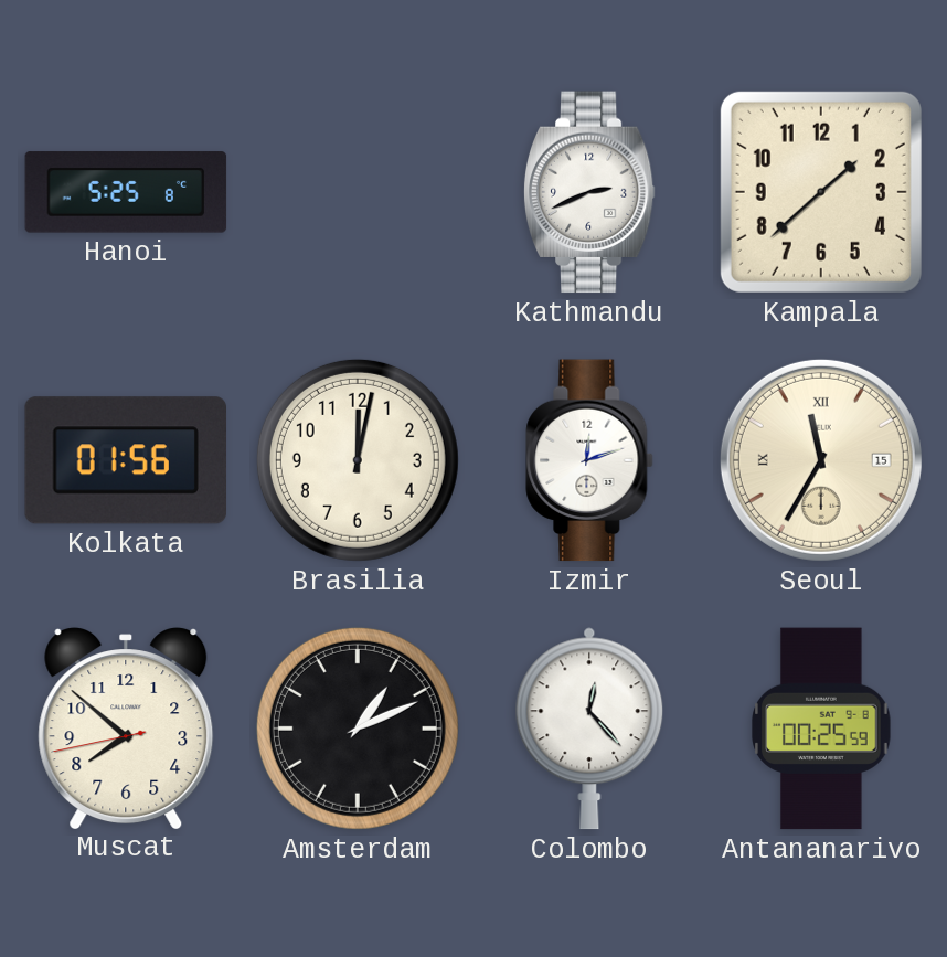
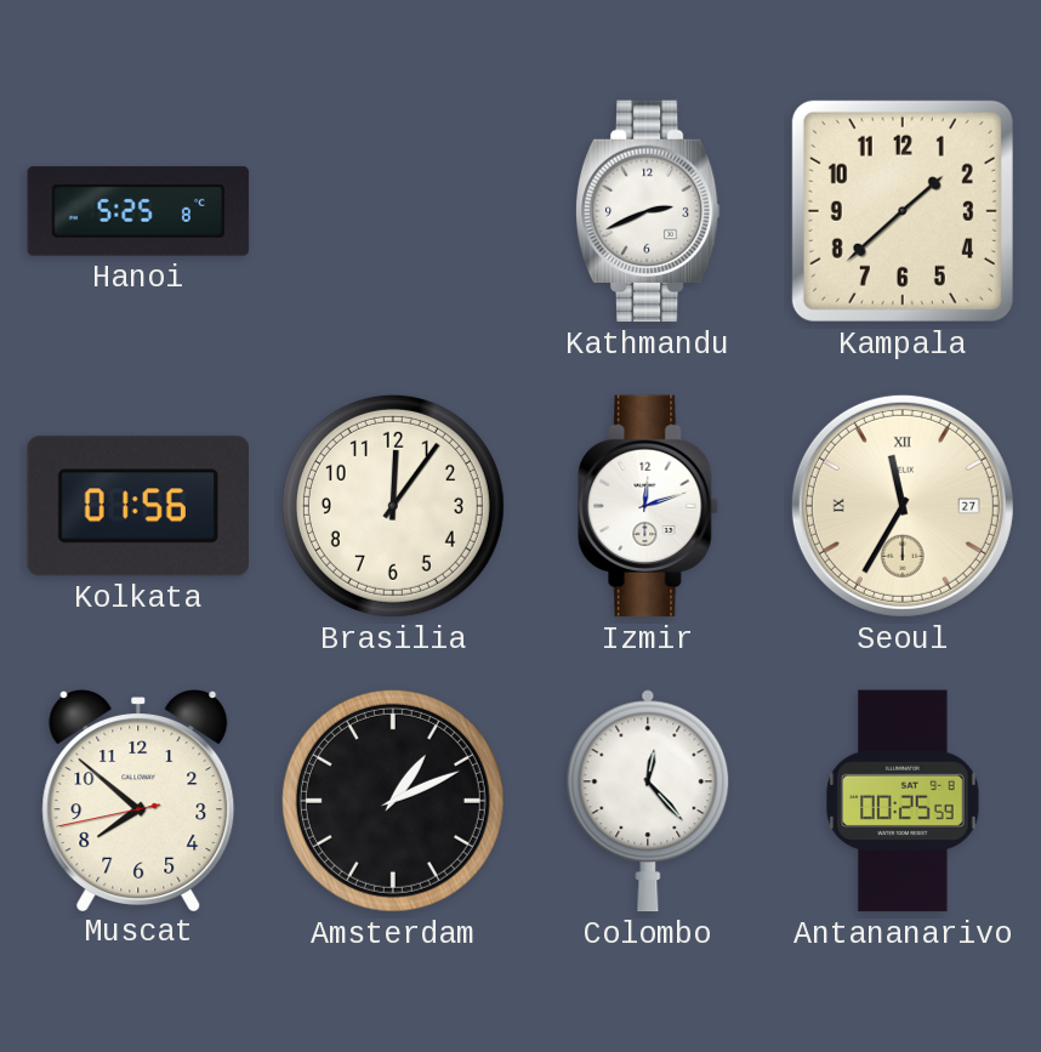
Brasilia: 12:02 -> 12:06
Seoul date: 15 -> 27
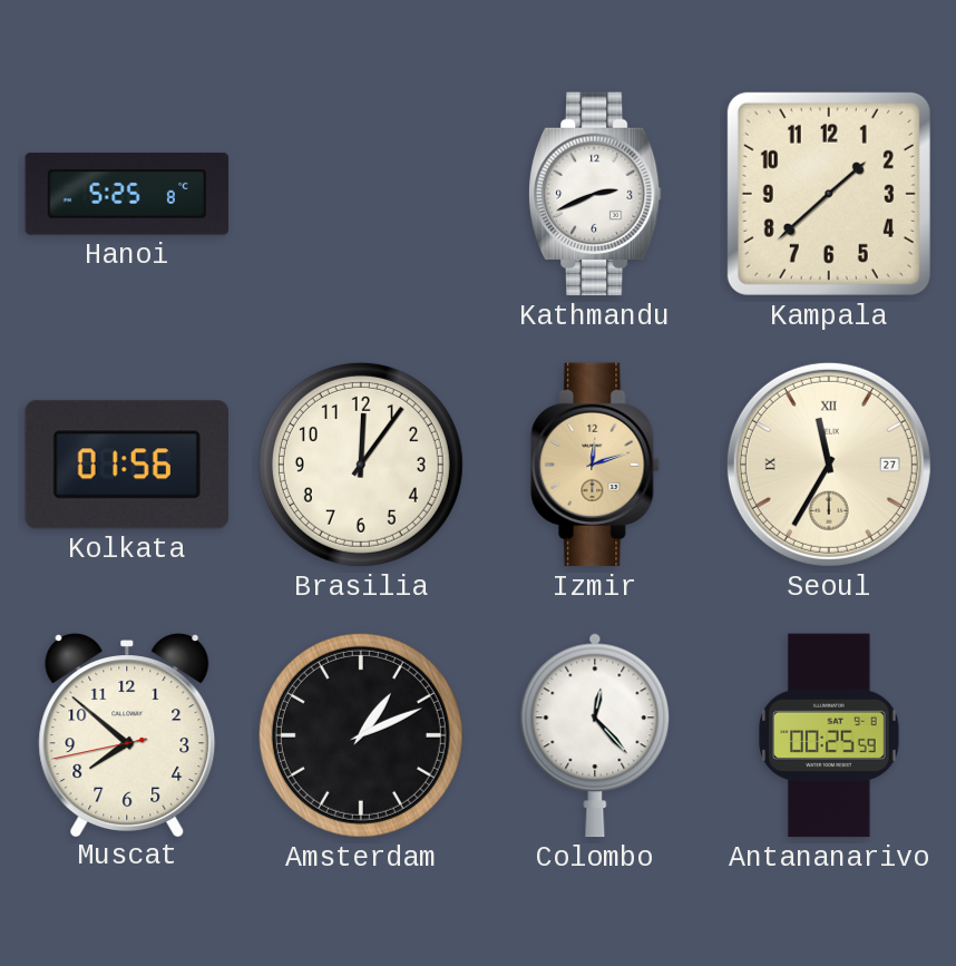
Izmir dial: white -> champagne
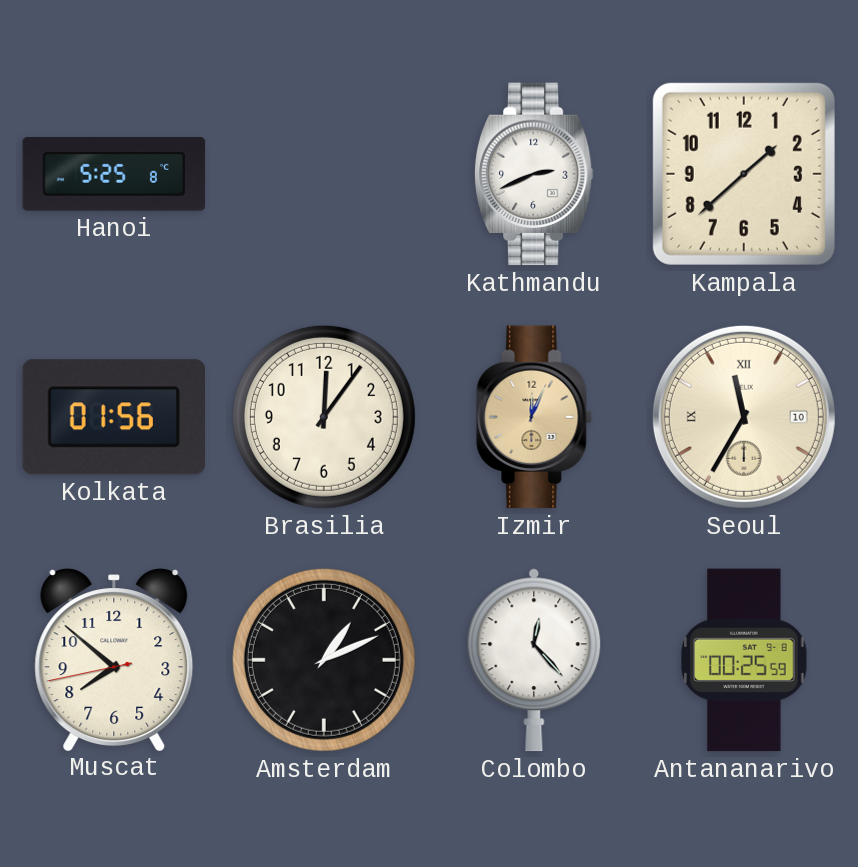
Izmir: 12:12 -> 12:04
Seoul date: 27 -> 10
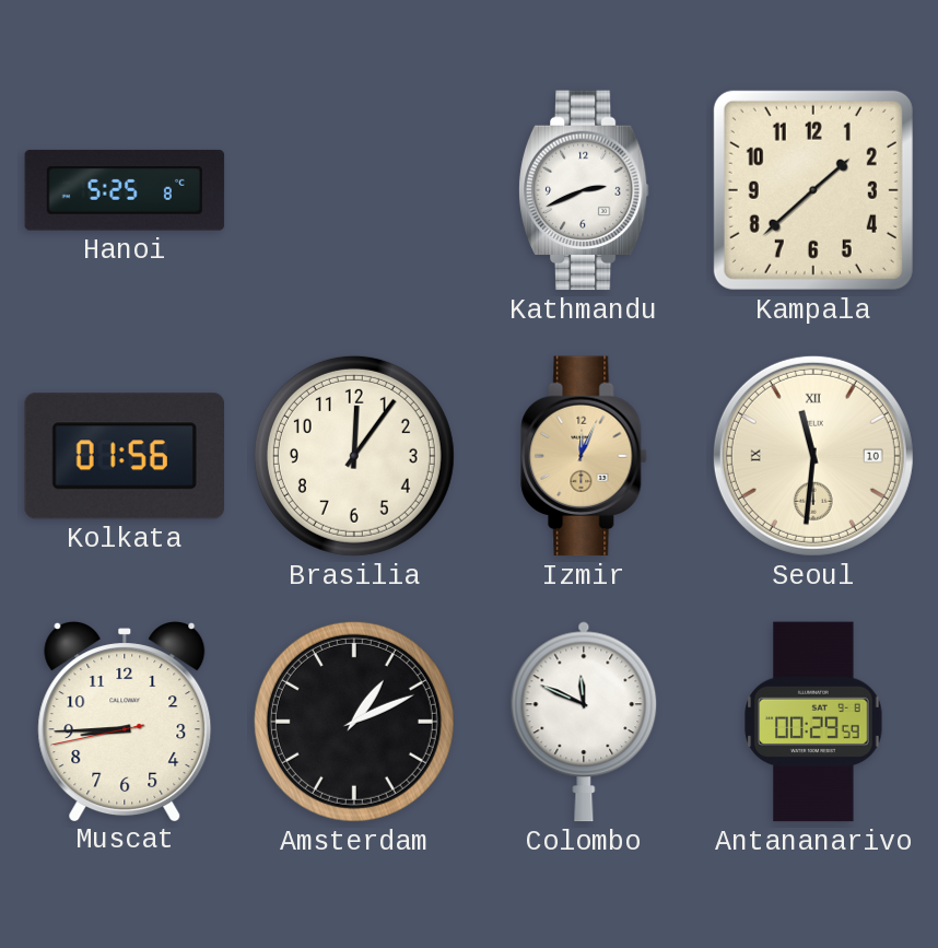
Seoul: 11:35 -> 11:31
Muscat: 7:51 -> 8:44
Colombo: 12:23 -> 11:49
Antananarivo: 00:25 -> 00:29
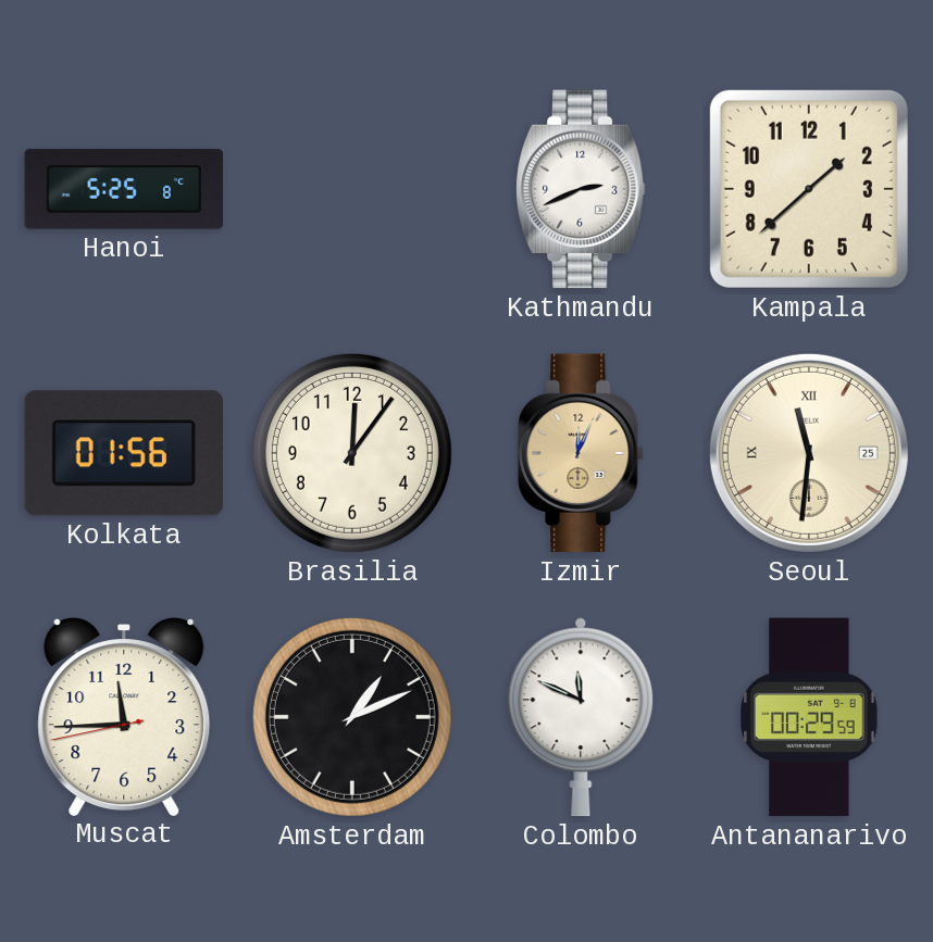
Seoul date: 10 -> 25
Muscat: 8:44 -> 11:44
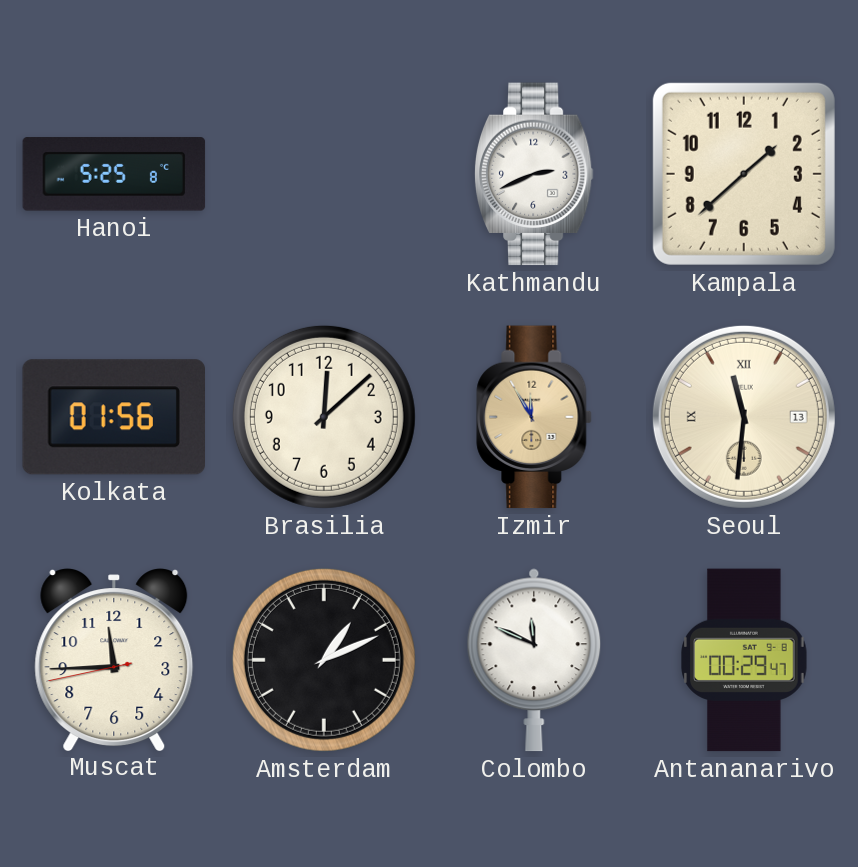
Brasilia: 12:06 -> 12:08
Izmir: 12:04 -> 11:55
Seoul date: 25 -> 13
Antananarivo: 00:29:59 -> 00:29:47
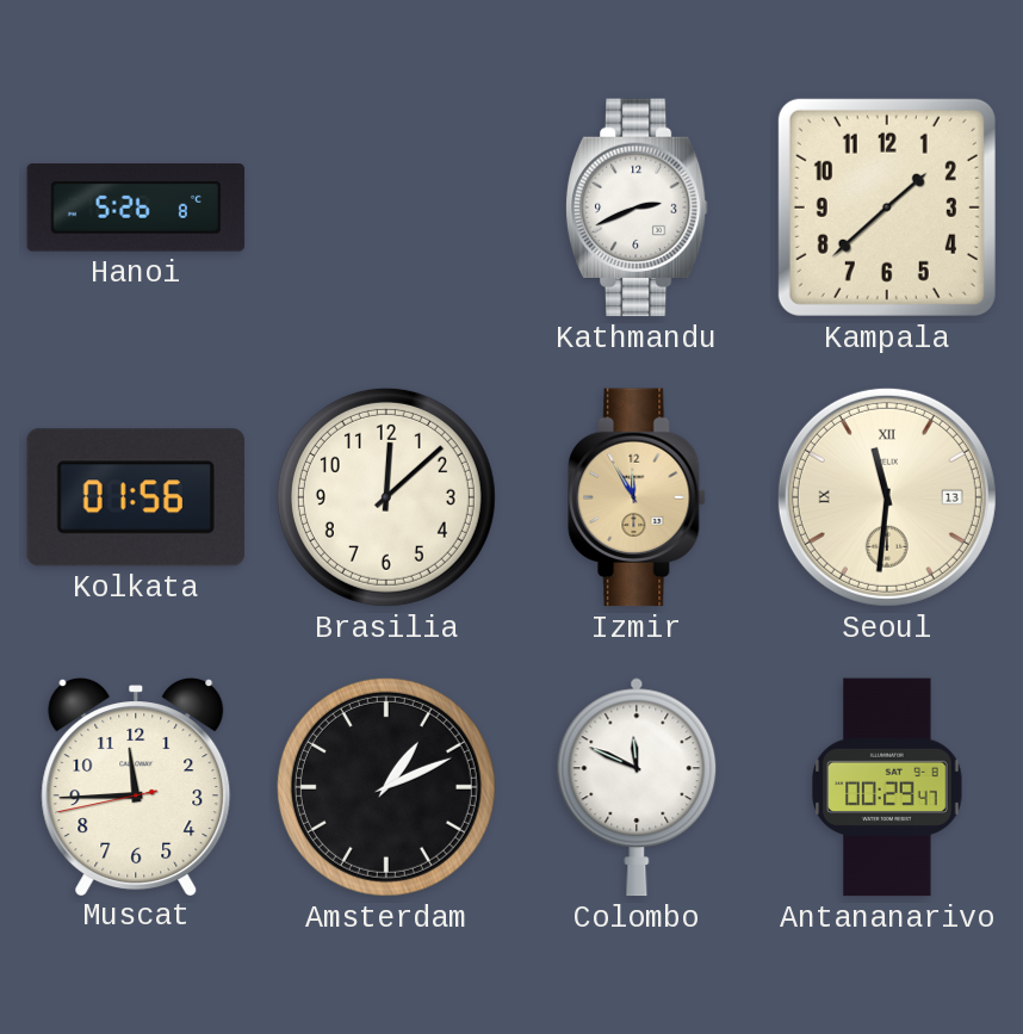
Hanoi: 5:25 -> 5:26
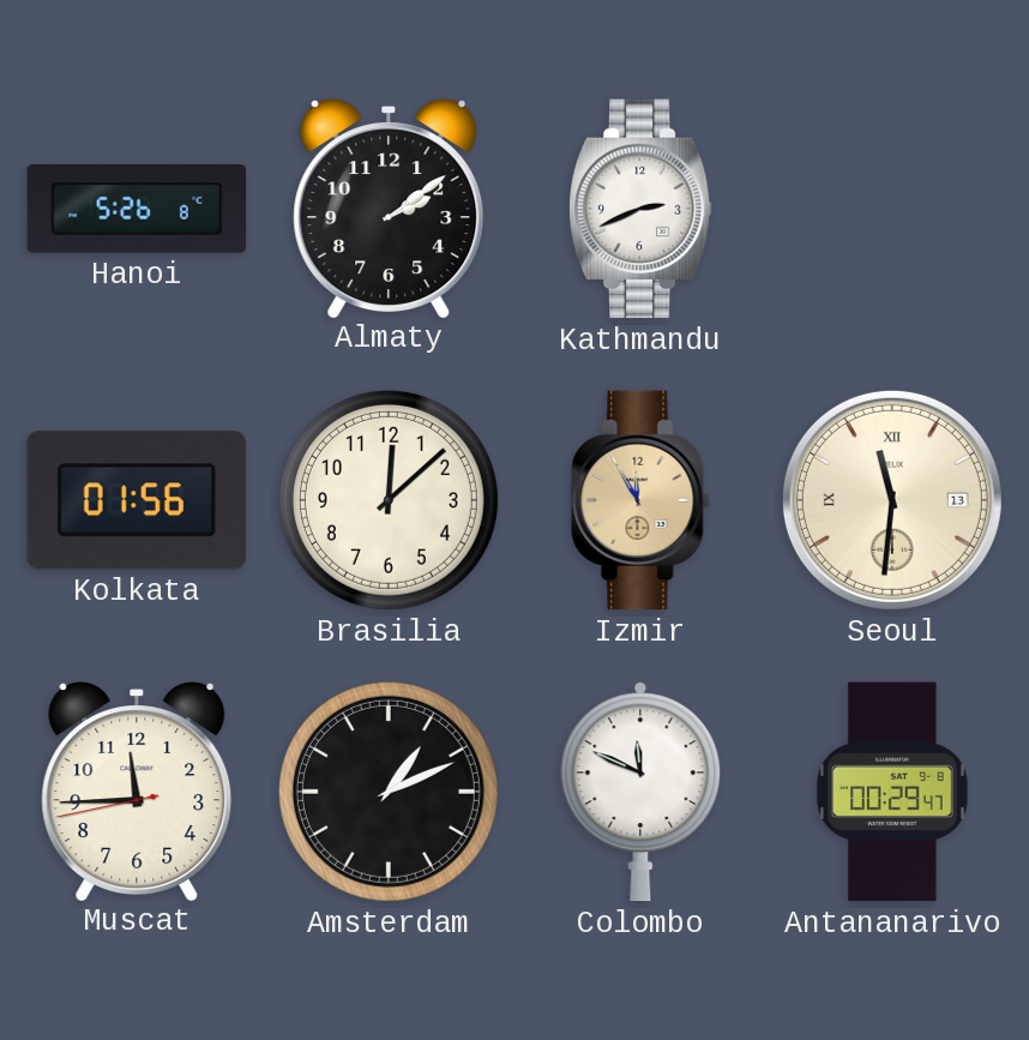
Almaty: none -> 2:09
Kampala: 1:38 -> none
